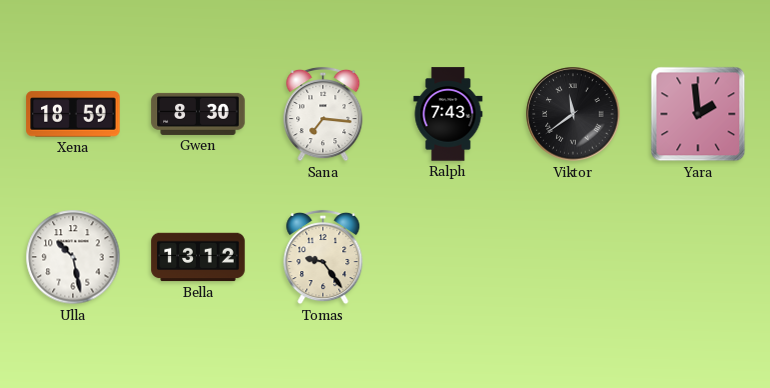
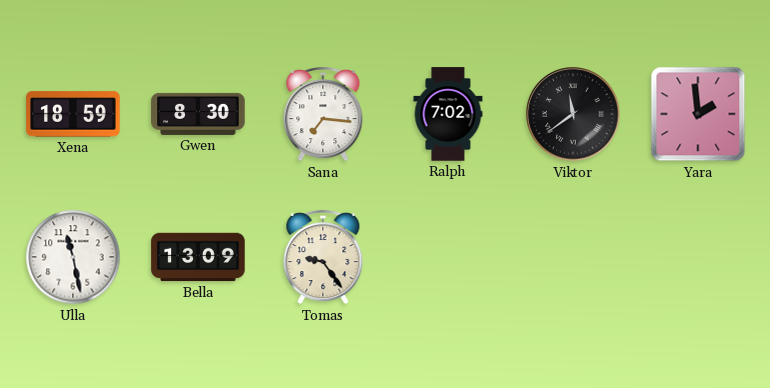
Ralph: 7:43 -> 7:02
Ulla: 10:28 -> 11:28
Bella: 13:12 -> 13:09
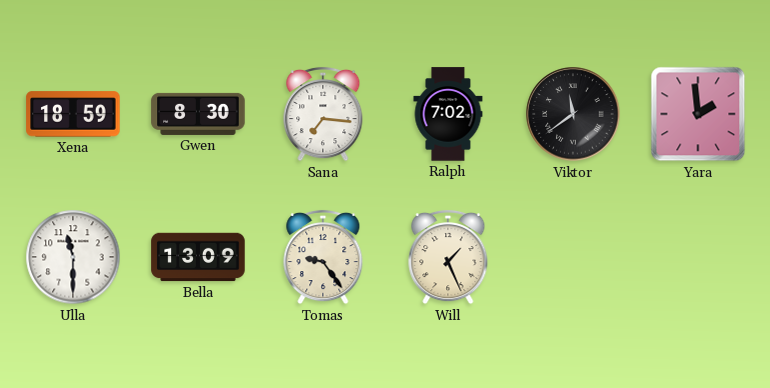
Ulla: 11:28 -> 11:30
Will: none -> 1:26
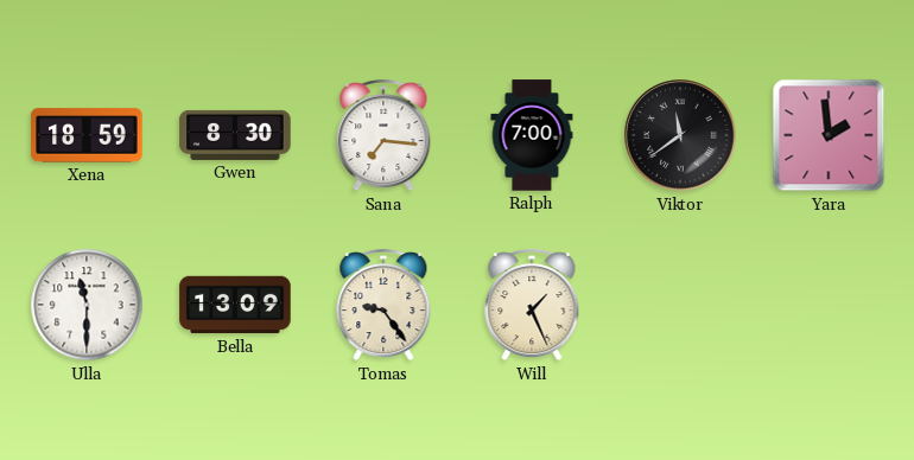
Ralph: 7:02 -> 7:00
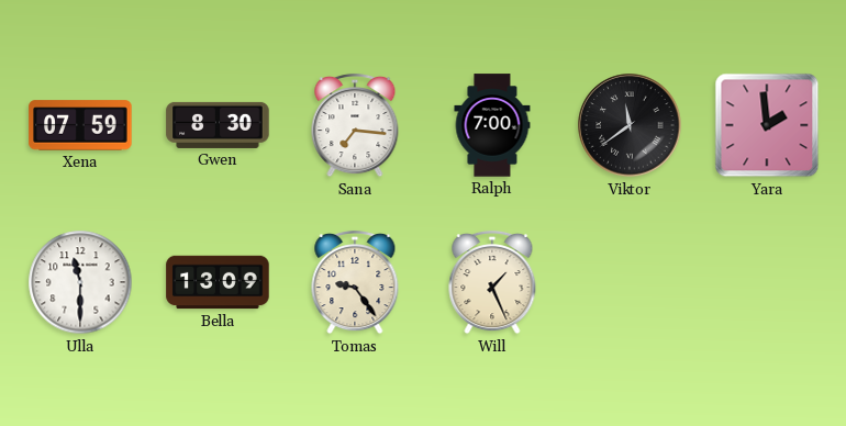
Xena: 18:59 -> 07:59
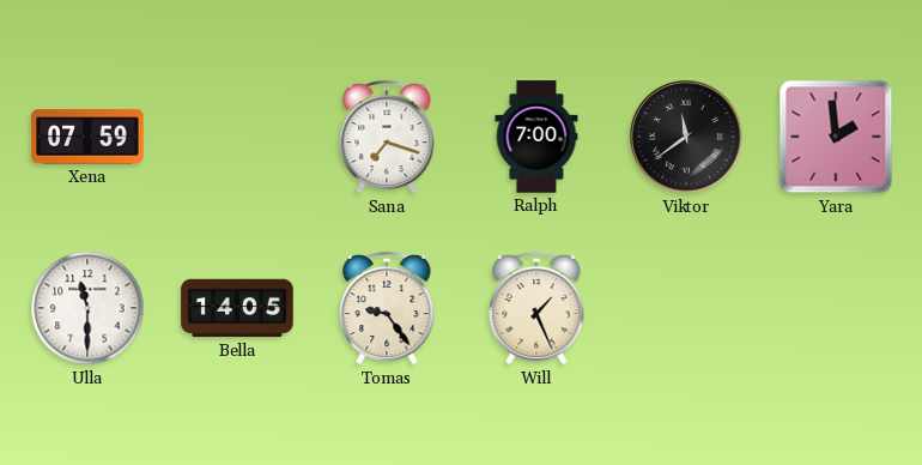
Gwen: 8:30 -> none
Sana: 7:16 -> 7:18
Bella: 13:09 -> 14:05
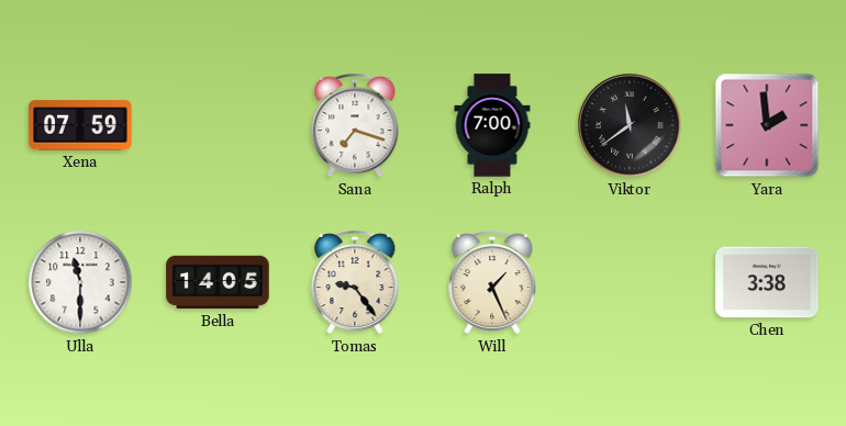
Chen: none -> 3:38
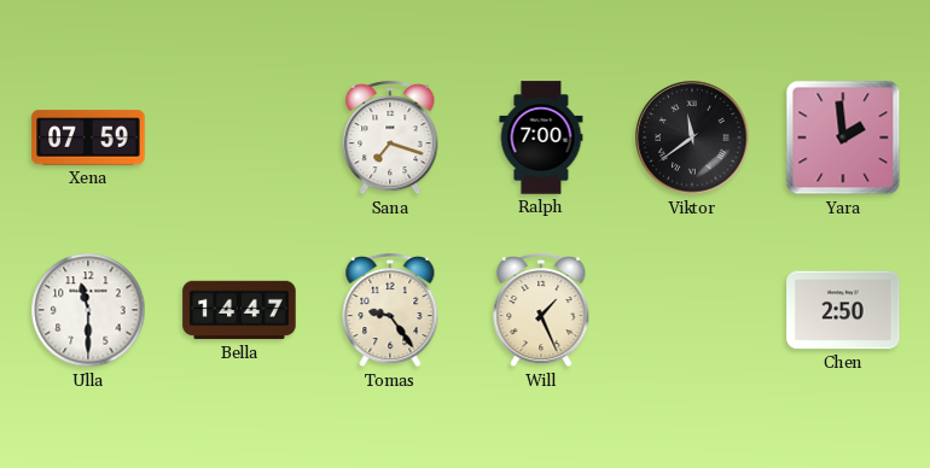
Bella: 14:05 -> 14:47
Chen: 3:38 -> 2:50
